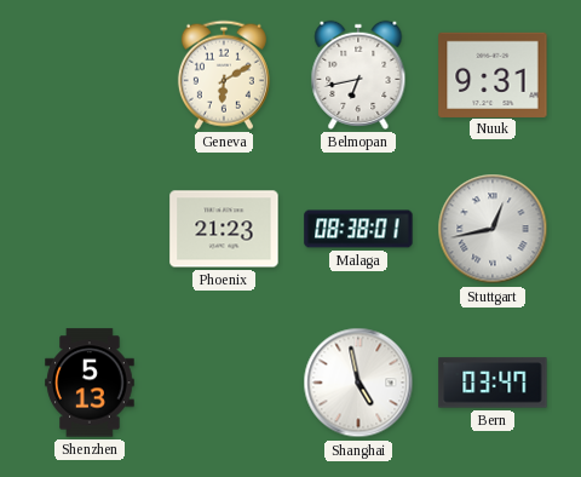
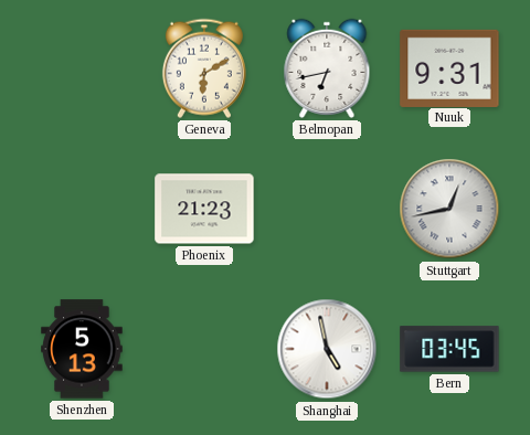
Malaga: 08:38 -> none
Bern: 03:47 -> 03:45
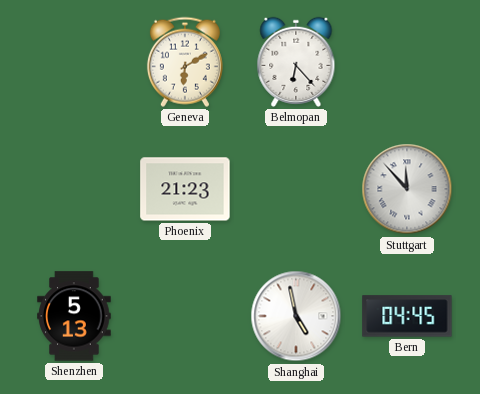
Belmopan: 6:43 -> 6:23
Nuuk: 9:31 -> none
Stuttgart: 12:43 -> 11:53
Bern: 03:45 -> 04:45
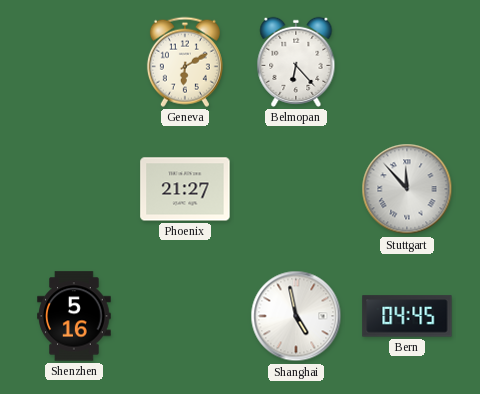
Phoenix: 21:23 -> 21:27
Shenzhen: 5:13 -> 5:16
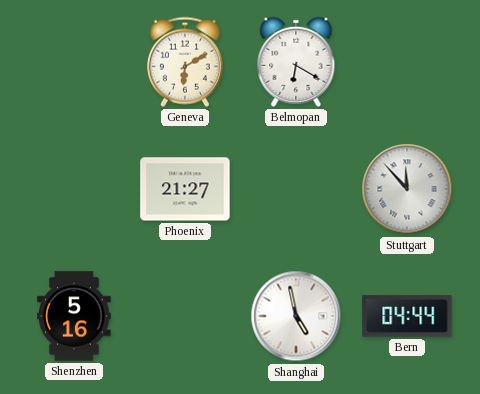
Belmopan: 6:23 -> 6:20
Bern: 04:45 -> 04:44
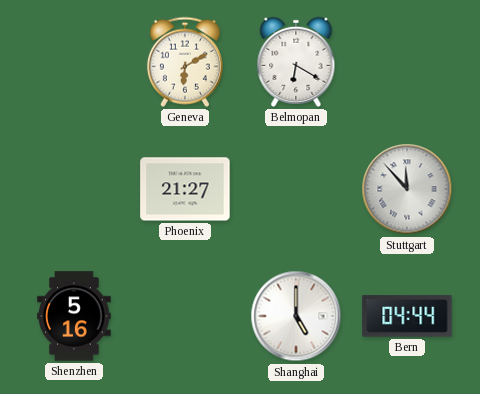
Shanghai: 4:58 -> 5:00
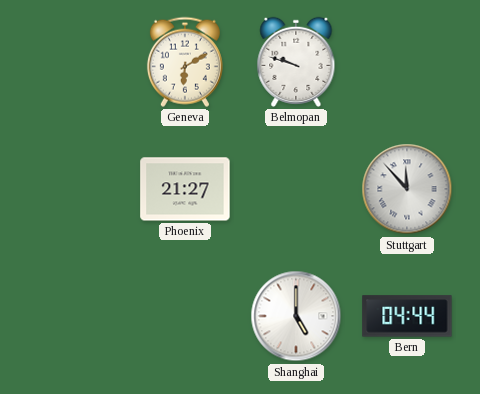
Belmopan: 6:20 -> 9:48
Shenzhen: 5:16 -> none
